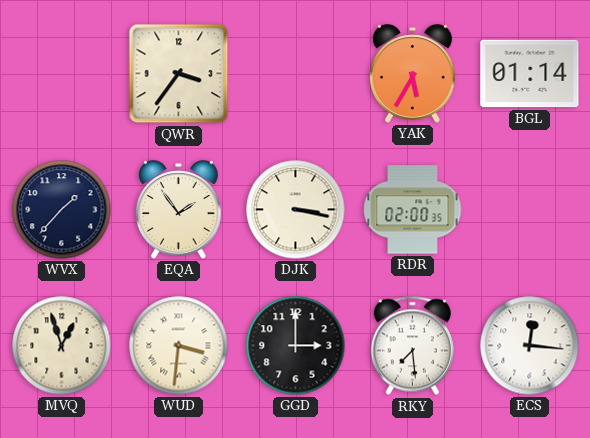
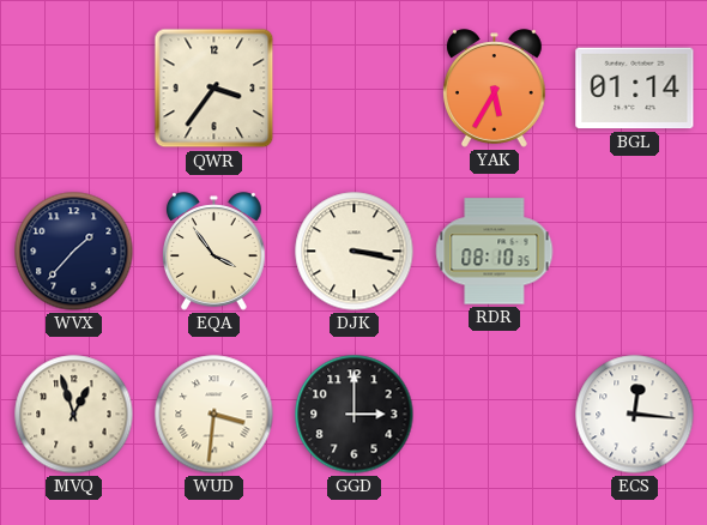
EQA: 1:54 -> 3:54
RDR: 02:00 -> 08:10
RKY: 7:29 -> none
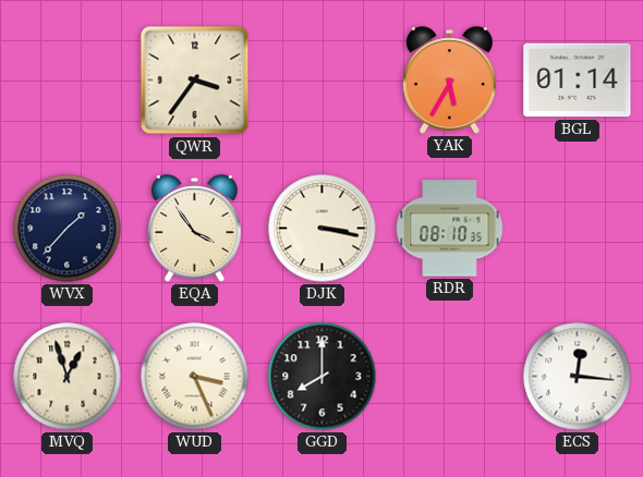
WUD: 3:31 -> 3:26
GGD: 3:00 -> 8:00
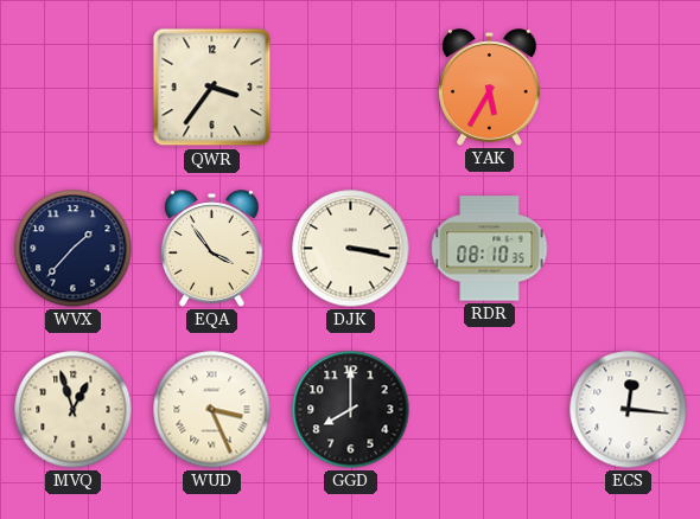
BGL: 01:14 -> none
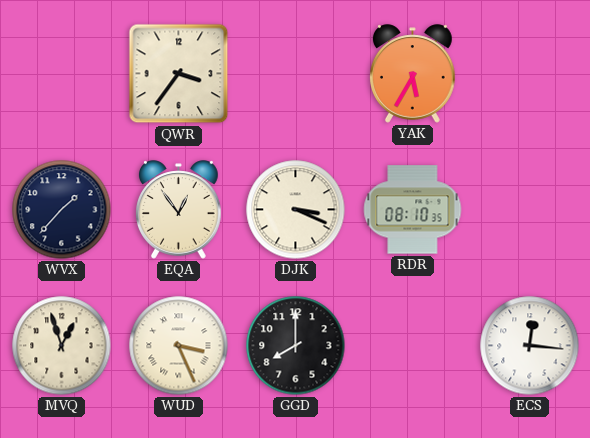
EQA: 3:54 -> 12:54
DJK: 3:17 -> 3:19
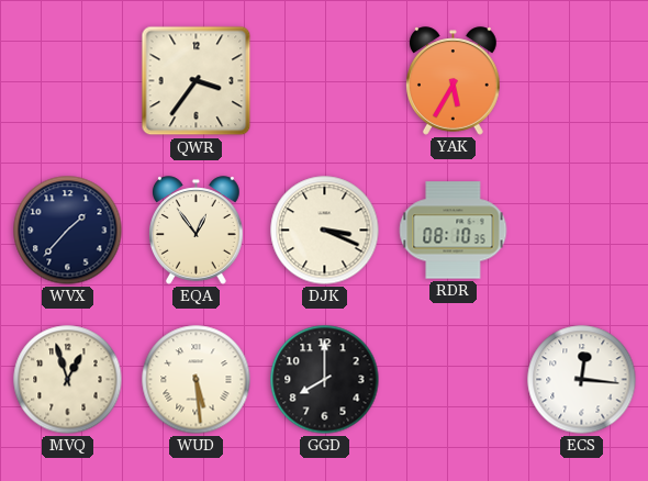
WUD: 3:26 -> 5:29
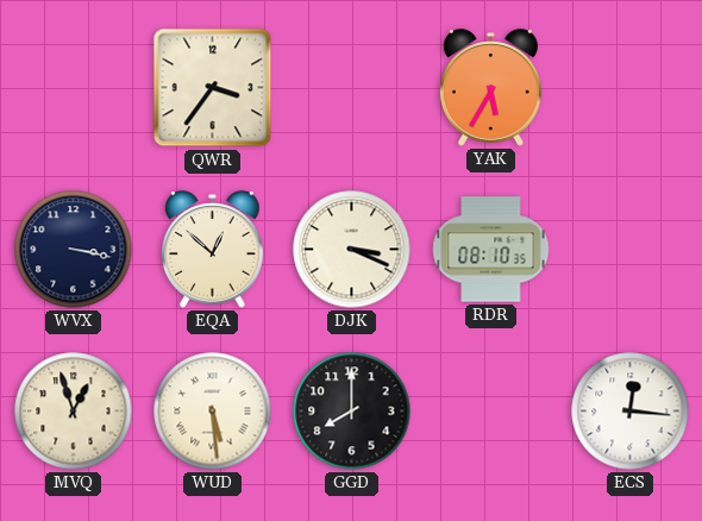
WVX: 1:37 -> 3:17
EQA: 12:54 -> 12:52
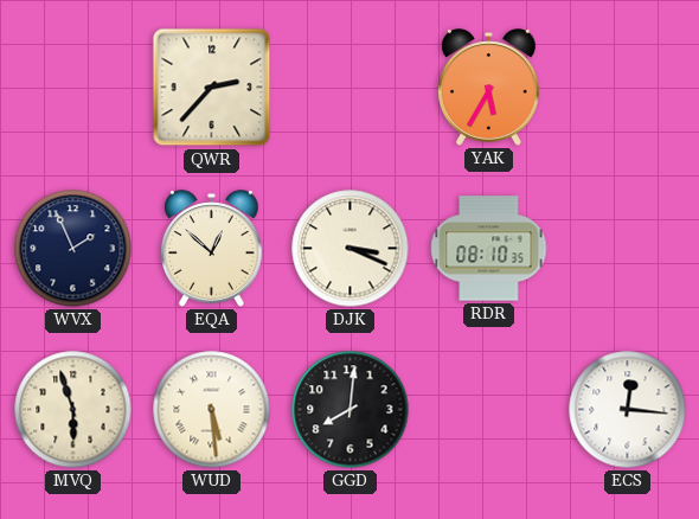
QWR: 3:36 -> 2:37
WVX: 3:17 -> 1:56
MVQ: 12:57 -> 5:57
GGD: 8:00 -> 8:01
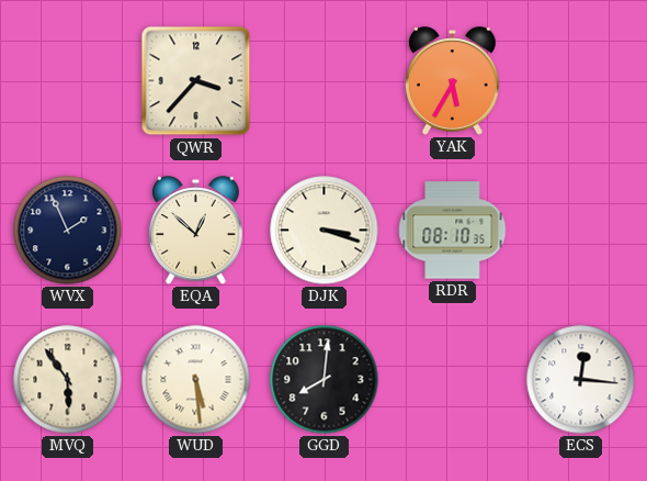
QWR: 2:37 -> 3:37
DJK: 3:19 -> 3:18
MVQ: 5:57 -> 5:54
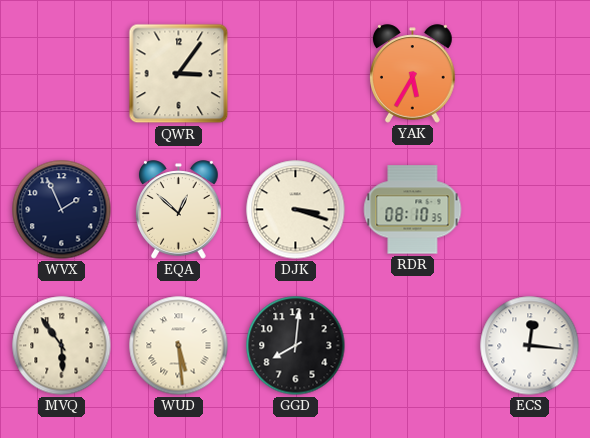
QWR: 3:37 -> 3:06
